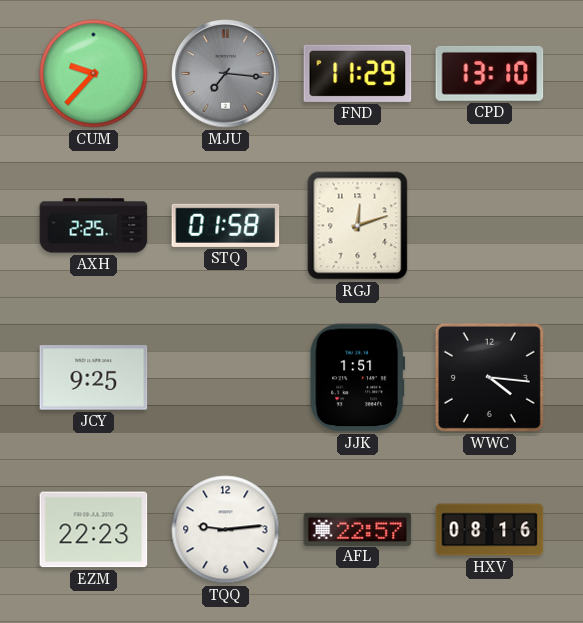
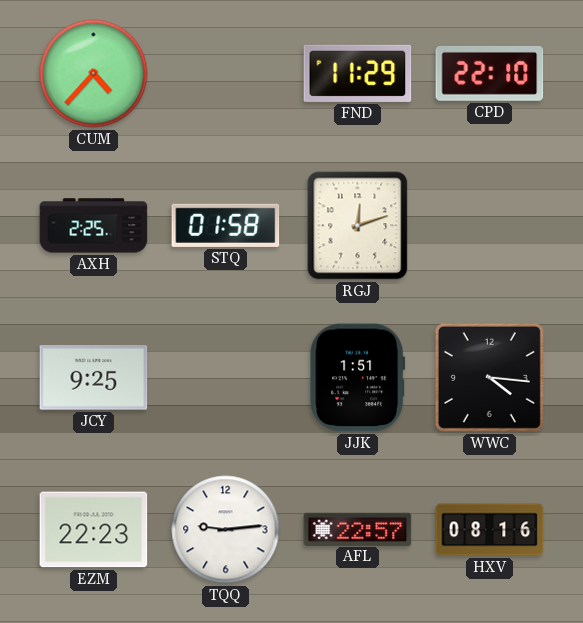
CUM: 9:37 -> 4:37
MJU: 7:16 -> none
CPD: 13:10 -> 22:10
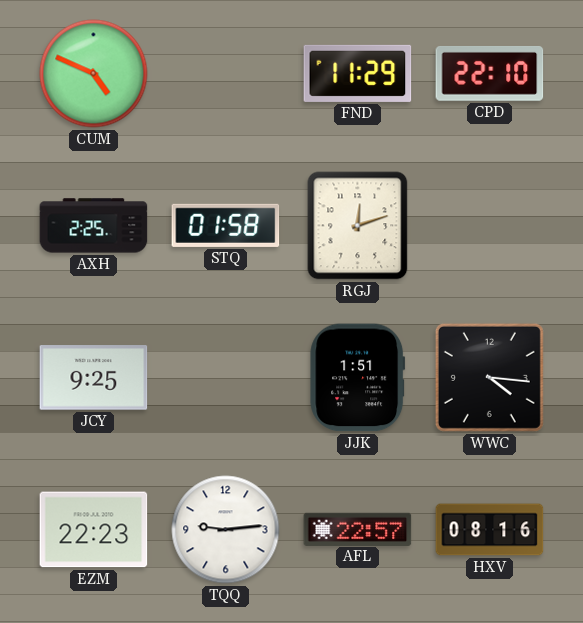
CUM: 4:37 -> 4:49
